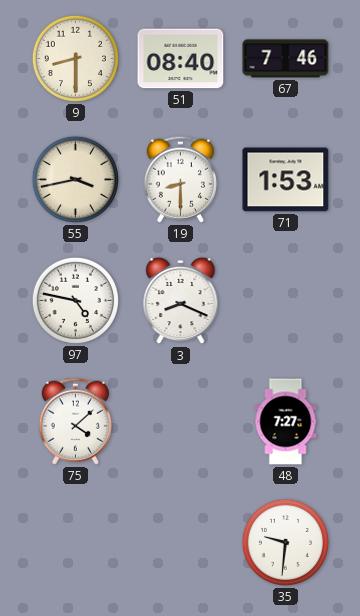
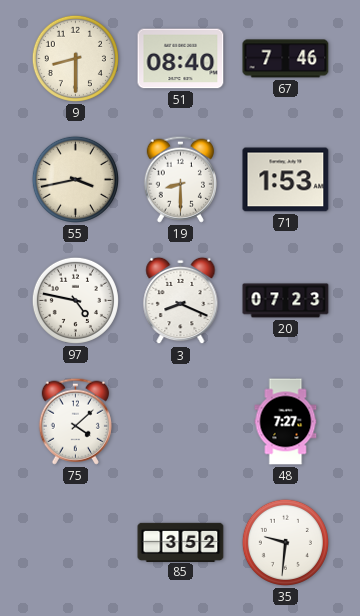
20: none -> 07:23
85: none -> 3:52
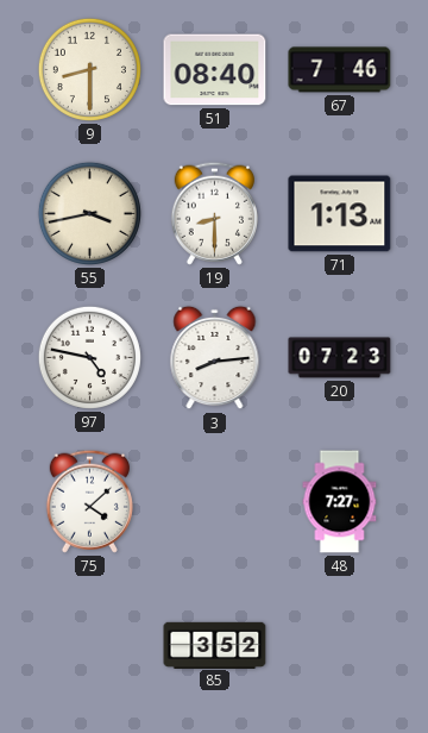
71: 1:53 -> 1:13
3: 8:19 -> 8:14
35: 9:31 -> none
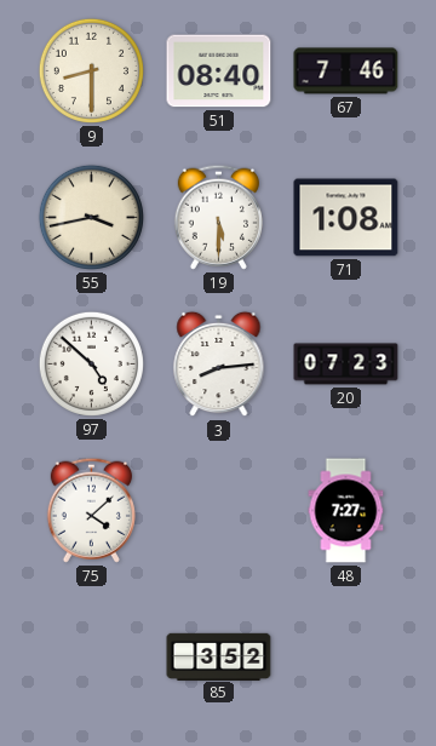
19: 8:30 -> 5:30
71: 1:13 -> 1:08
97: 4:47 -> 4:52
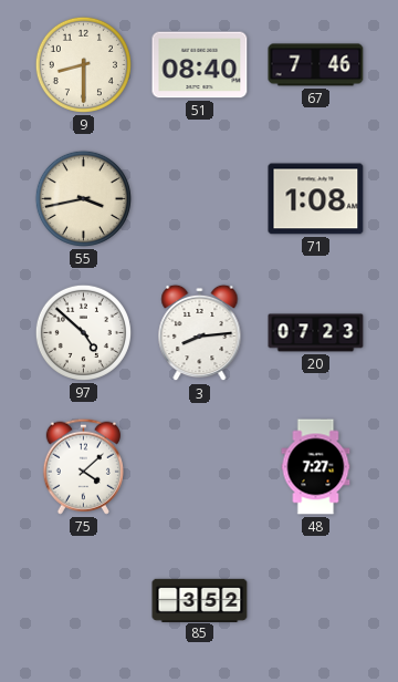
19: 5:30 -> none
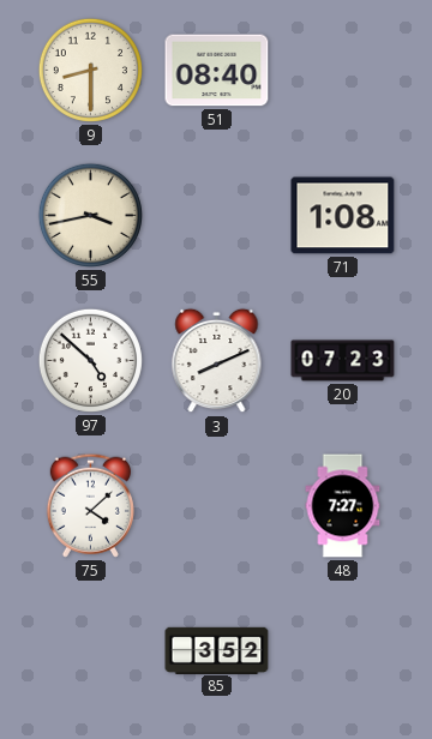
67: 7:46 -> none
3: 8:14 -> 8:11
